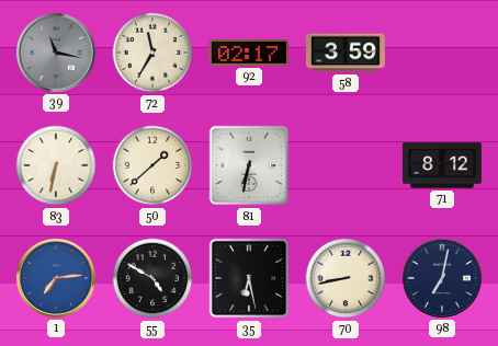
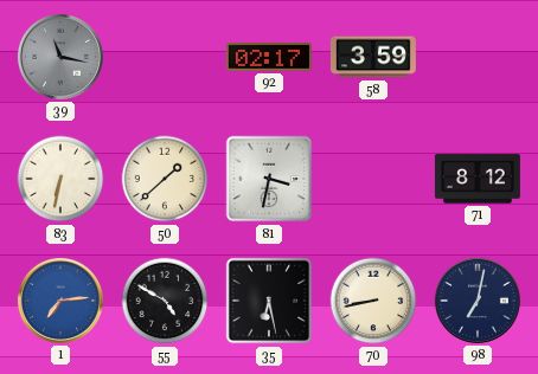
72: 11:35 -> none
81: 6:32 -> 3:32
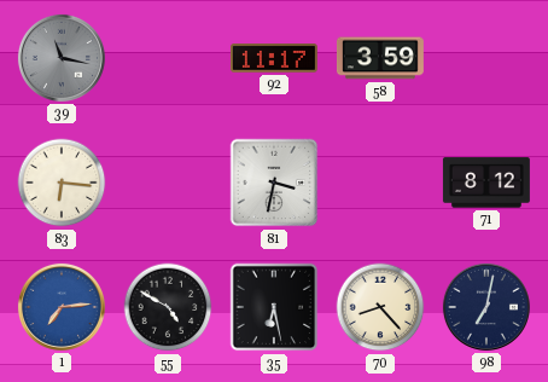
92: 02:17 -> 11:17
83: 6:32 -> 6:16
50: 1:38 -> none
70: 8:43 -> 8:23
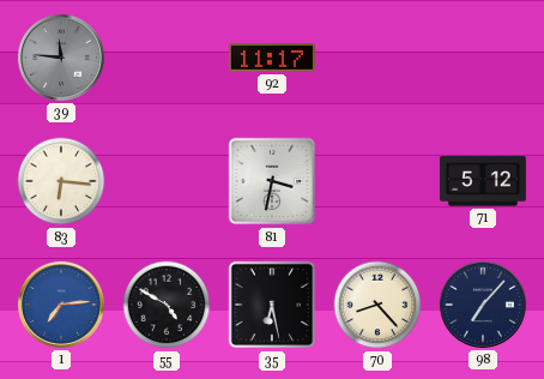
39: 11:17 -> 11:46
58: 3:59 -> none
71: 8:12 -> 5:12
98: 7:02 -> 7:07
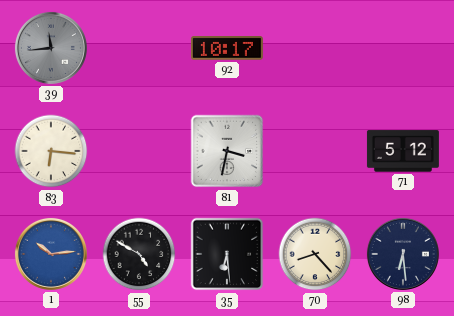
39: 11:46 -> 11:44
92: 11:17 -> 10:17
1: 7:14 -> 10:14
35: 6:28 -> 6:29
98: 7:07 -> 6:29
